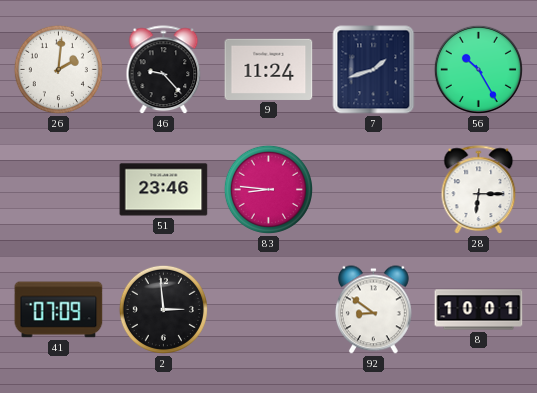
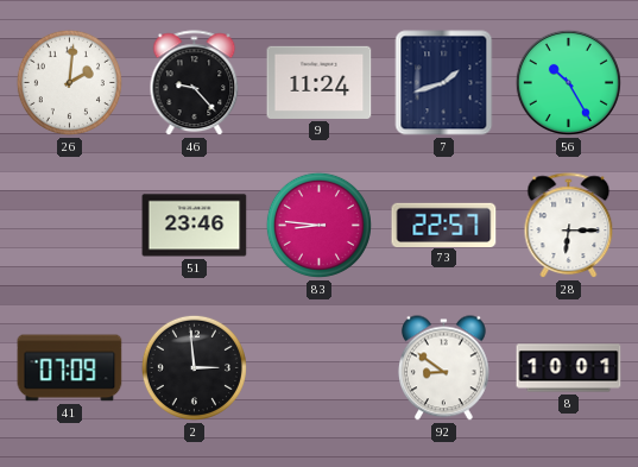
73: none -> 22:57
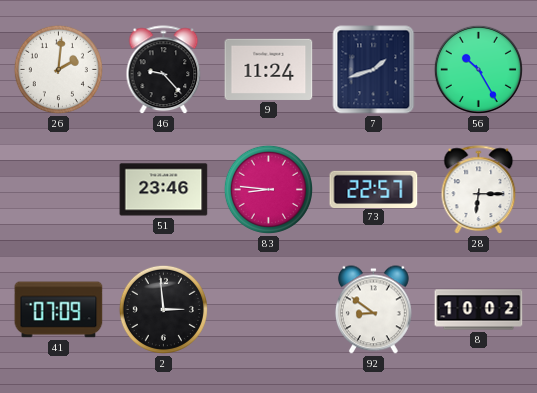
8: 10:01 -> 10:02
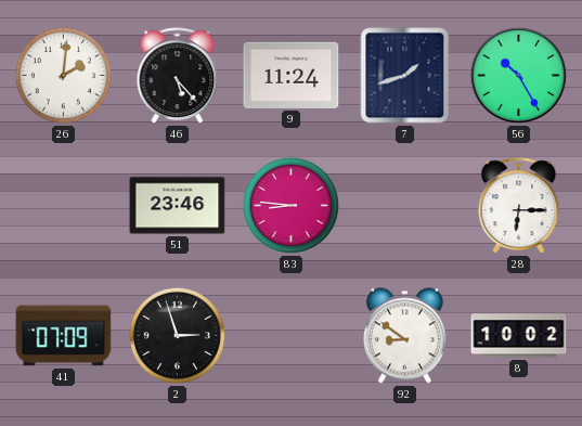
46: 9:23 -> 5:23
73: 22:57 -> none
2: 2:59 -> 2:57
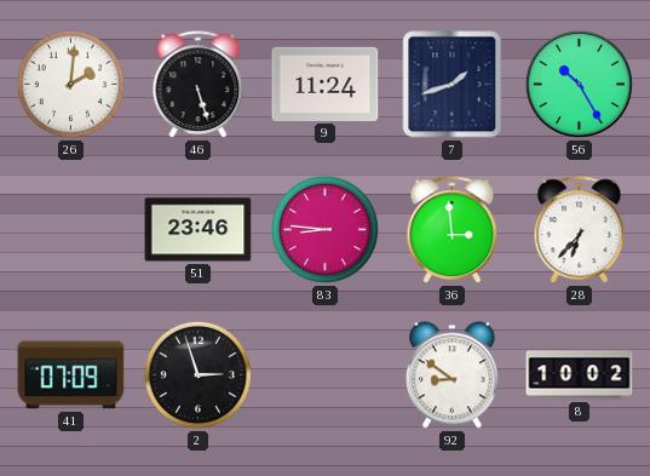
46: 5:23 -> 5:27
36: none -> 2:59
28: 6:15 -> 6:37
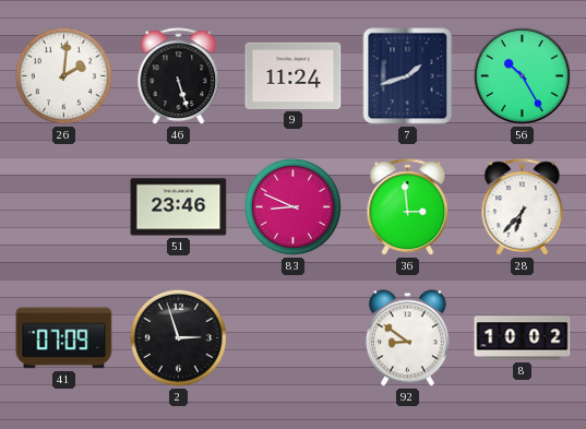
83: 8:46 -> 8:49
